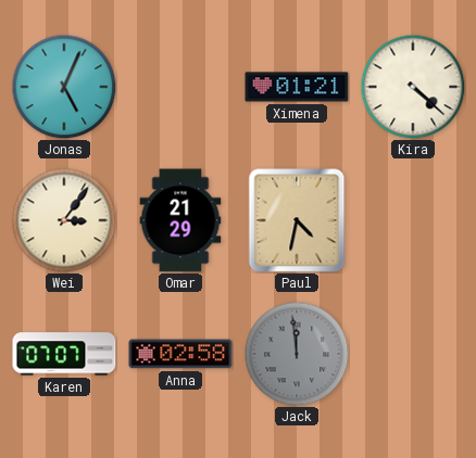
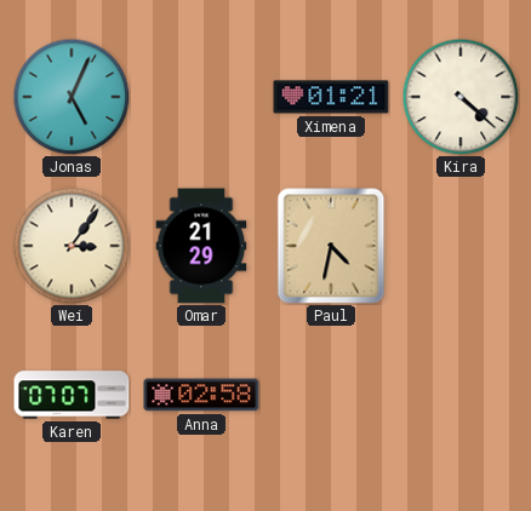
Jack: 11:59 -> none
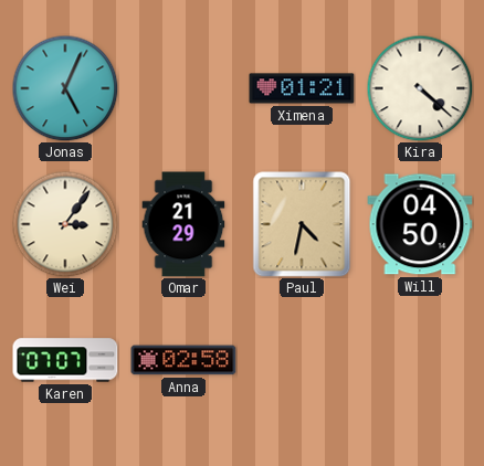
Will: none -> 04:50
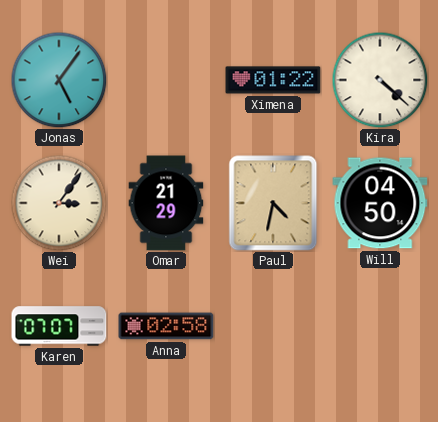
Jonas: 5:04 -> 5:06
Ximena: 01:21 -> 01:22
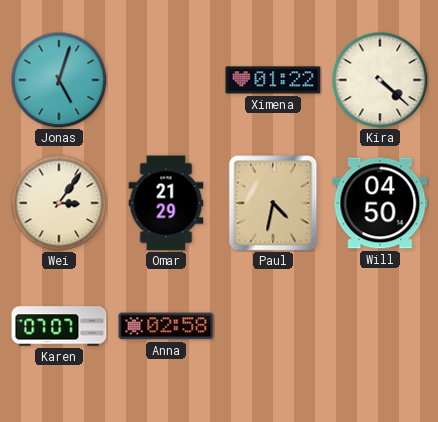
Jonas: 5:06 -> 5:03
